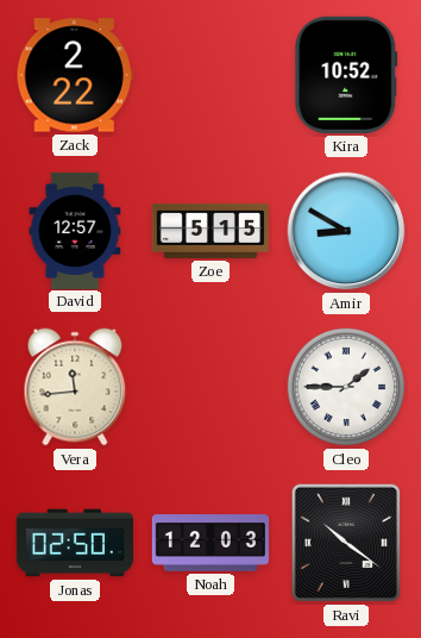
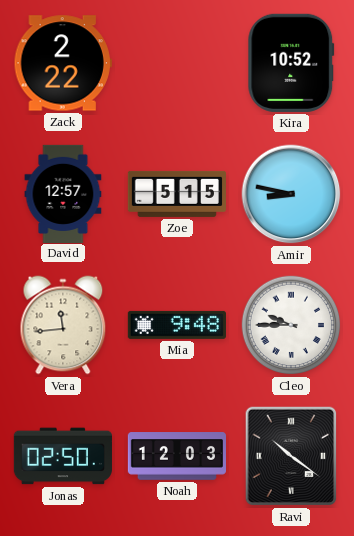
Amir: 8:50 -> 8:47
Mia: none -> 9:48
Cleo: 1:45 -> 9:45
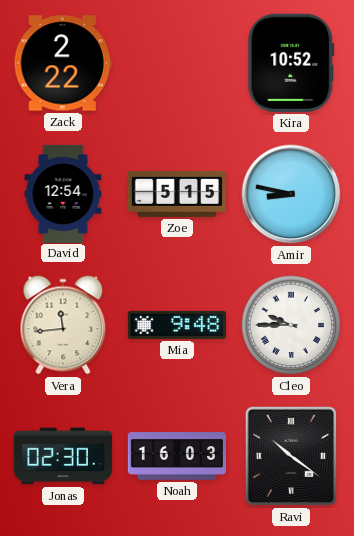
David: 12:57 -> 12:54
Jonas: 02:50 -> 02:30
Noah: 12:03 -> 16:03
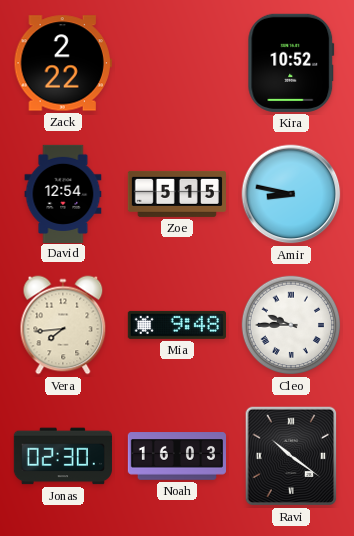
Vera: 11:44 -> 7:44
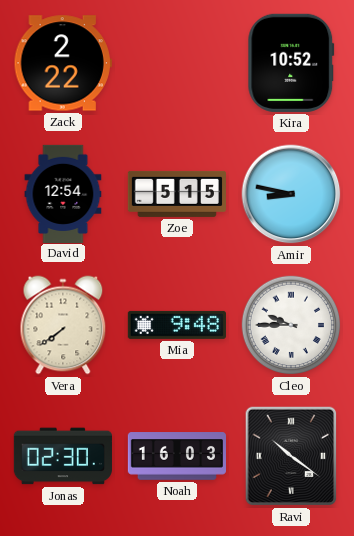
Vera: 7:44 -> 7:39
